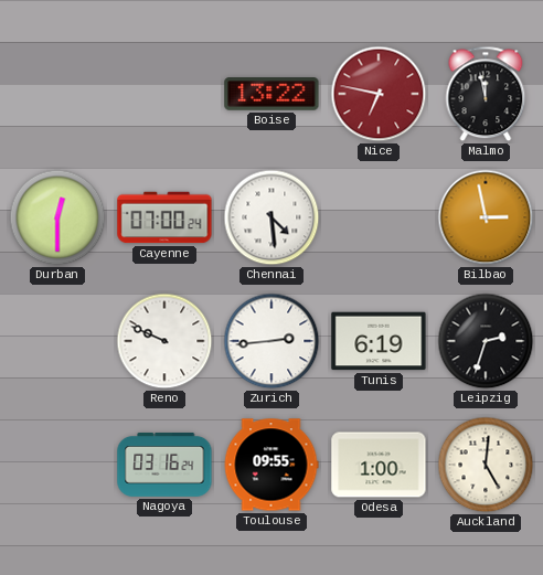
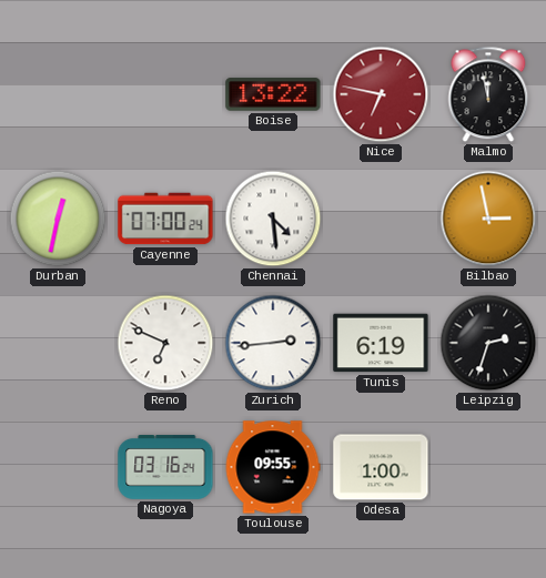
Durban: 12:30 -> 12:32
Reno: 9:49 -> 6:49
Auckland: 5:01 -> none
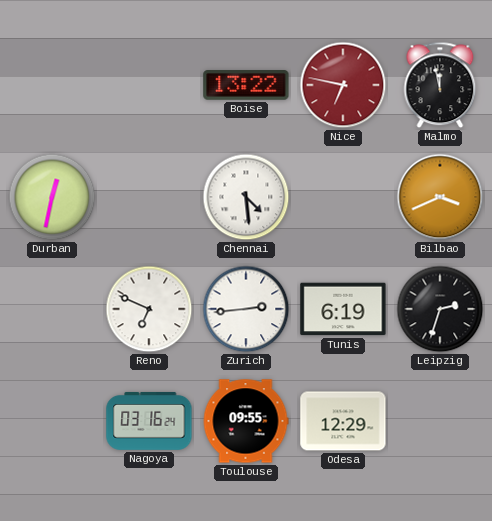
Cayenne: 07:00 -> none
Bilbao: 2:58 -> 3:41
Odesa: 1:00 -> 12:29
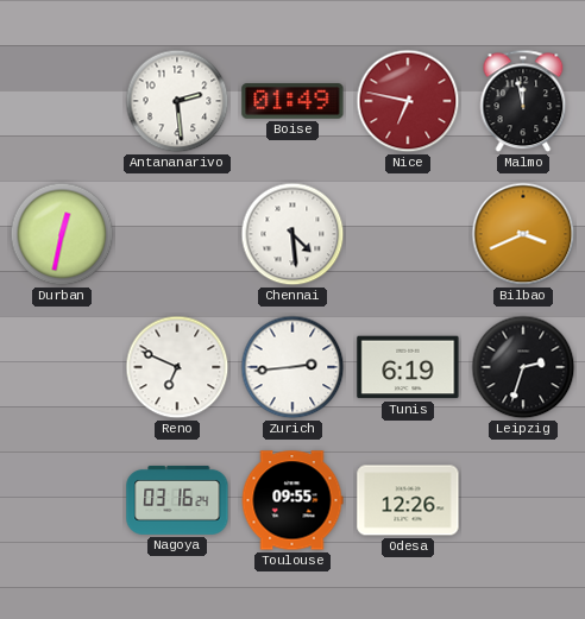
Antananarivo: none -> 2:29
Boise: 13:22 -> 01:49
Odesa: 12:29 -> 12:26
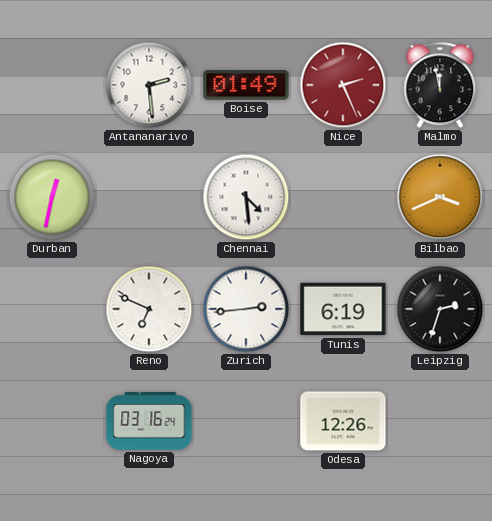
Nice: 6:47 -> 2:26
Toulouse: 09:55 -> none
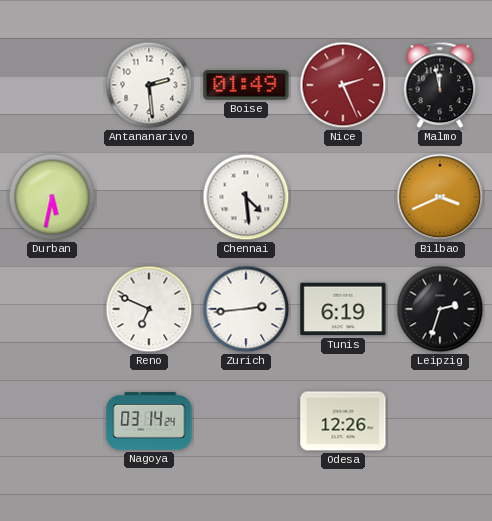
Durban: 12:32 -> 5:32
Nagoya: 03:16 -> 03:14
